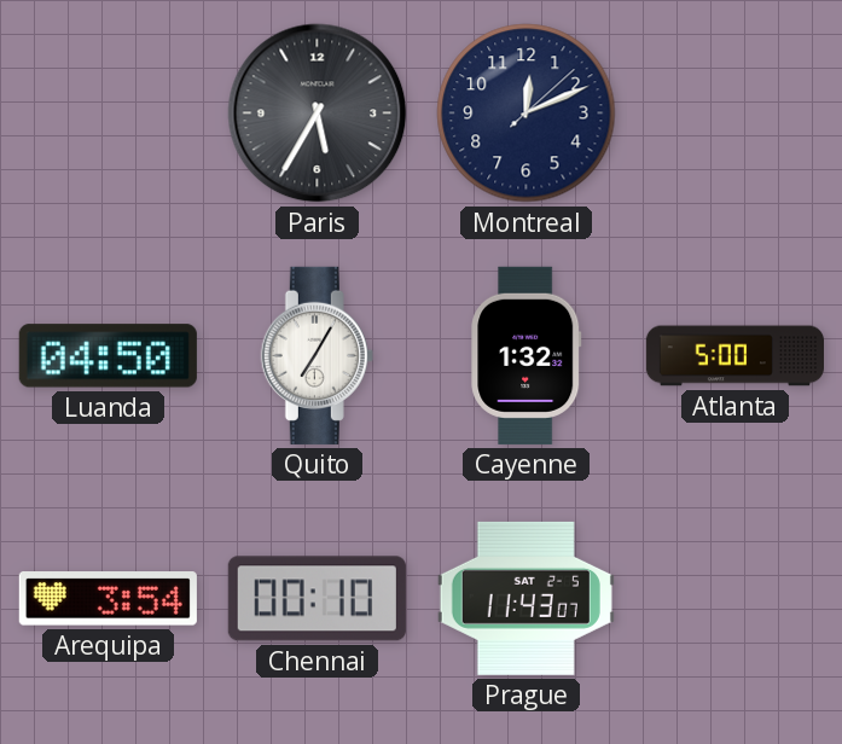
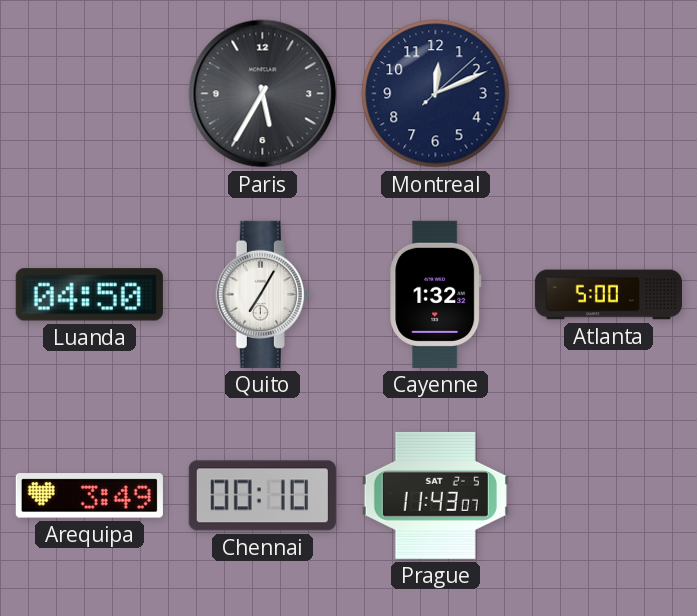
Arequipa: 3:54 -> 3:49
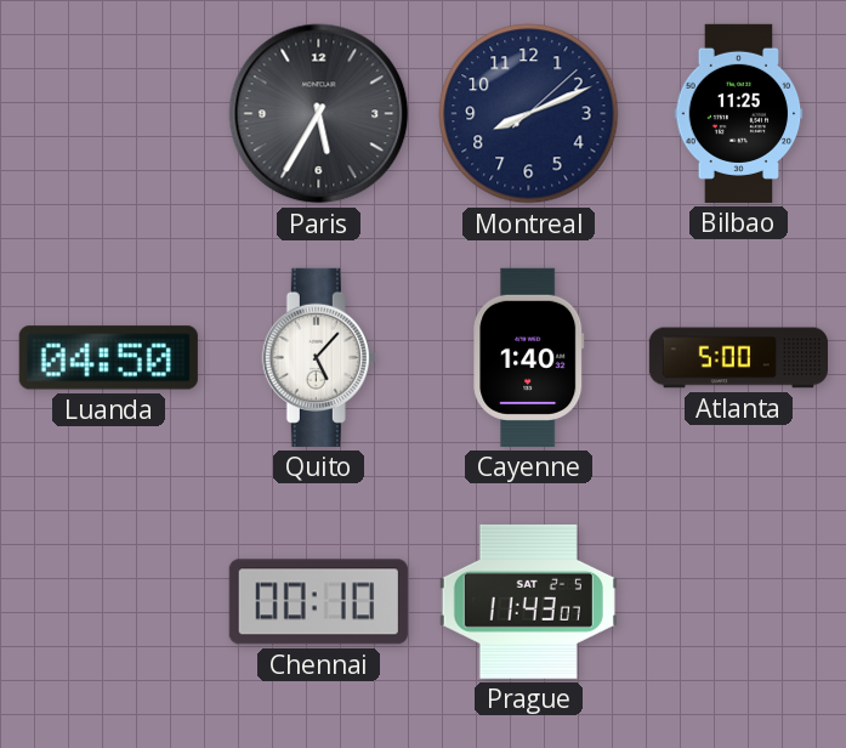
Montreal: 12:11 -> 8:11
Bilbao: none -> 11:25
Quito: 7:05 -> 5:07
Cayenne: 1:32 -> 1:40
Arequipa: 3:49 -> none
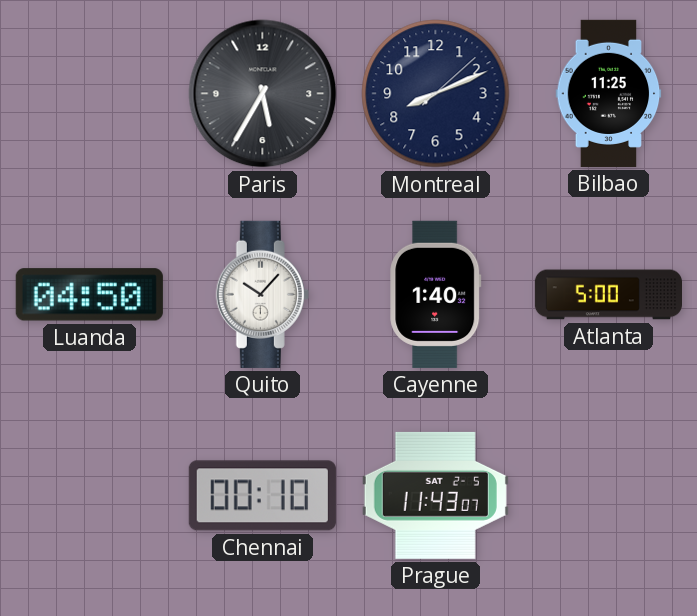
Quito: 5:07 -> 10:07
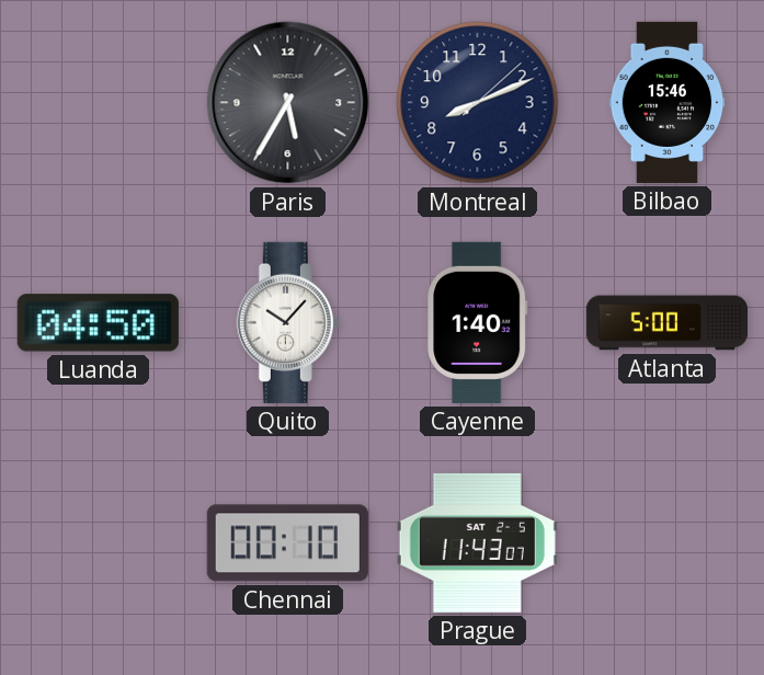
Bilbao: 11:25 -> 15:46
